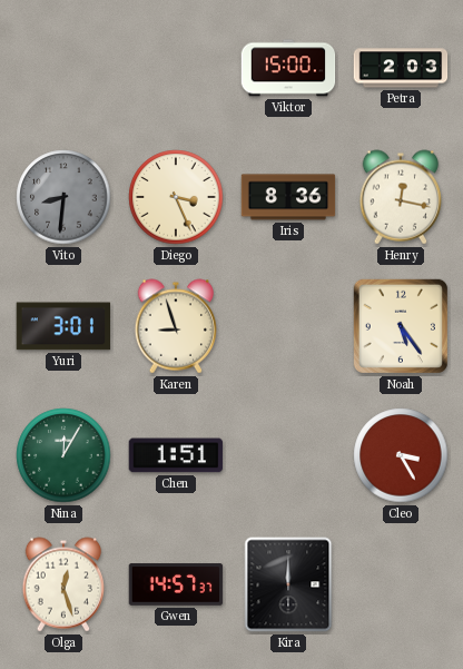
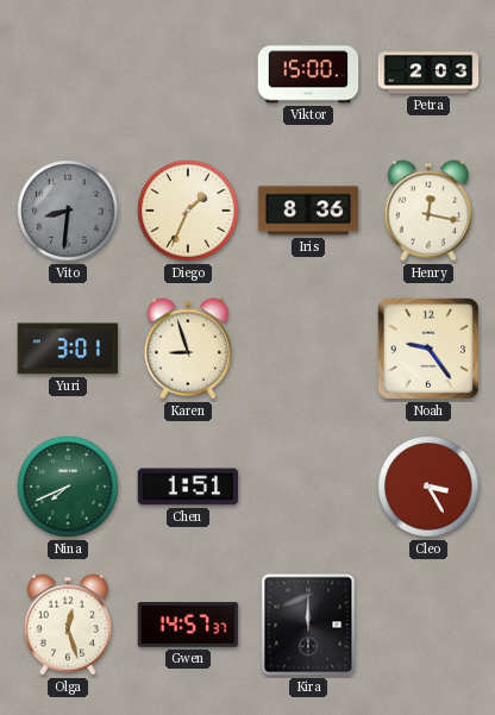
Diego: 3:26 -> 1:34
Noah: 5:24 -> 9:24
Nina: 12:05 -> 7:41
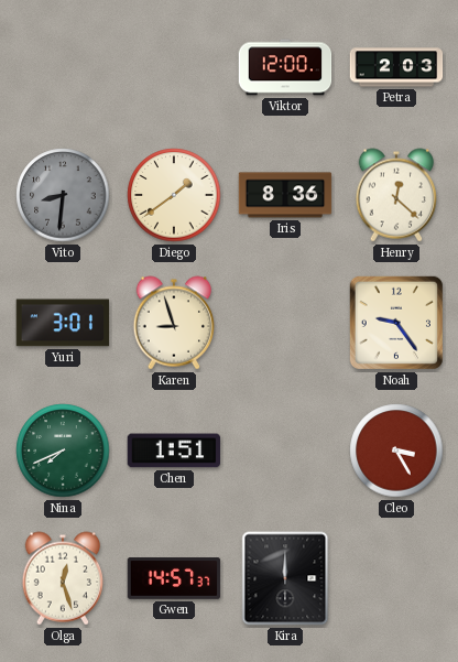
Viktor: 15:00 -> 12:00
Diego: 1:34 -> 1:39
Henry: 12:17 -> 12:22
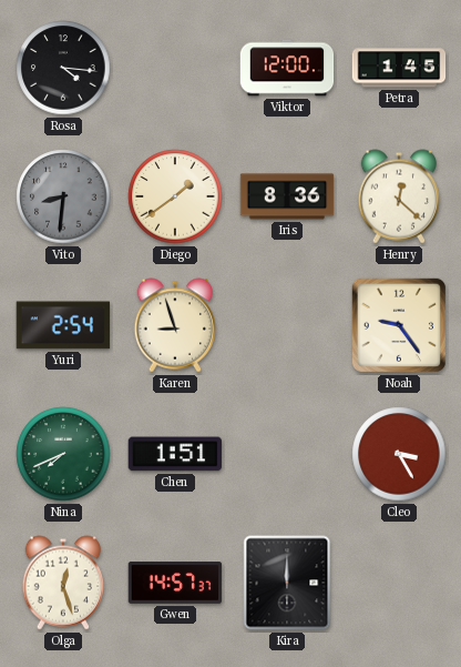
Rosa: none -> 4:16
Petra: 2:03 -> 1:45
Yuri: 3:01 -> 2:54
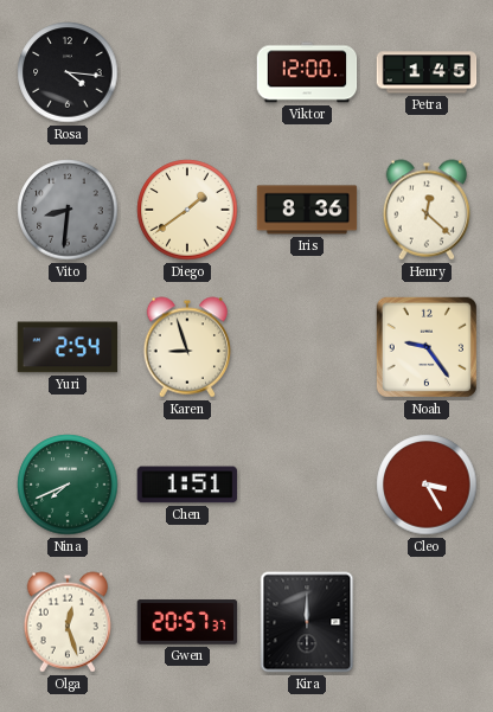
Gwen: 14:57 -> 20:57
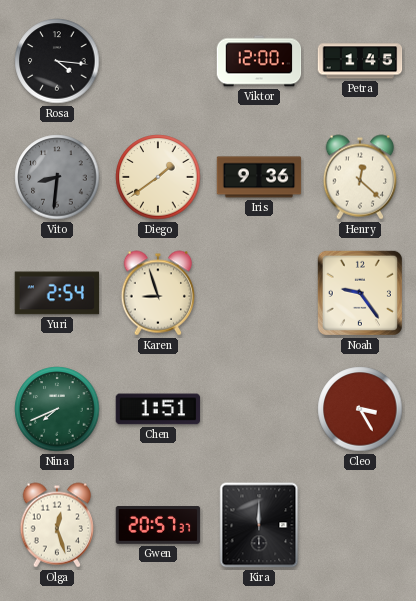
Iris: 8:36 -> 9:36
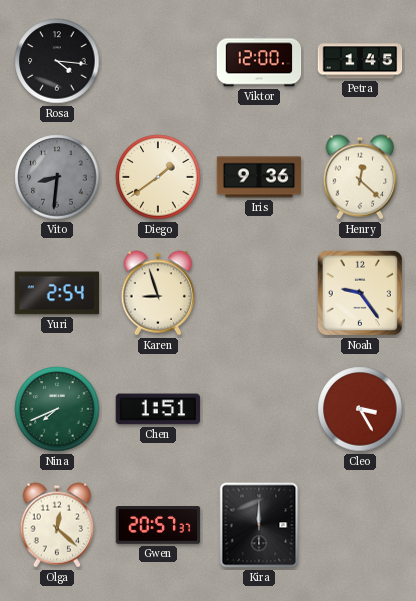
Olga: 12:27 -> 12:22
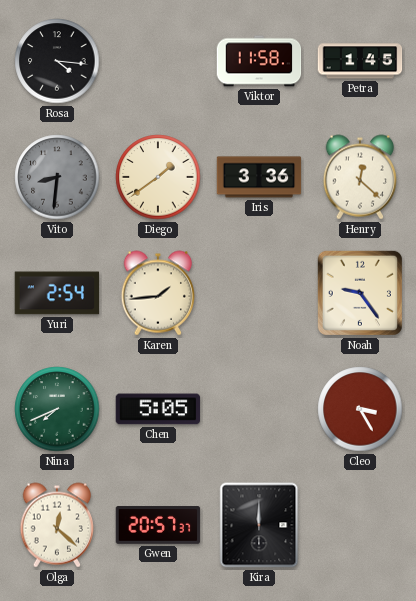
Viktor: 12:00 -> 11:58
Iris: 9:36 -> 3:36
Karen: 8:57 -> 1:44
Chen: 1:51 -> 5:05
